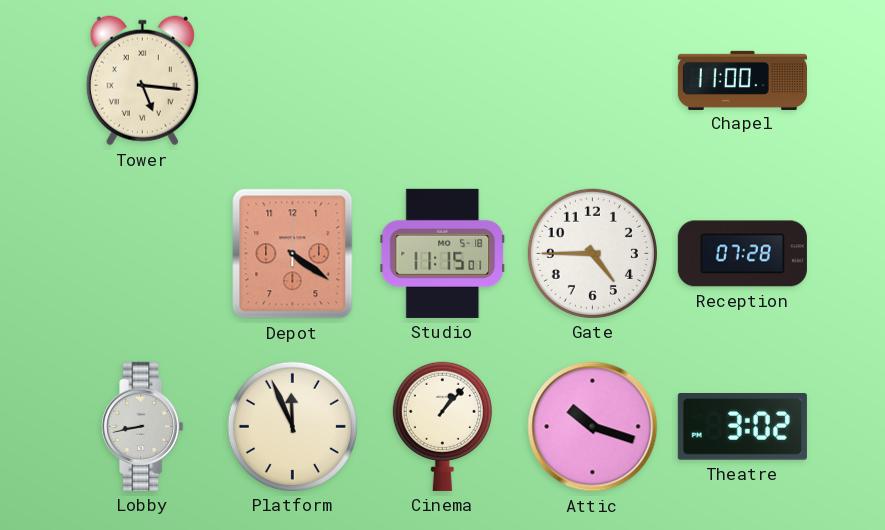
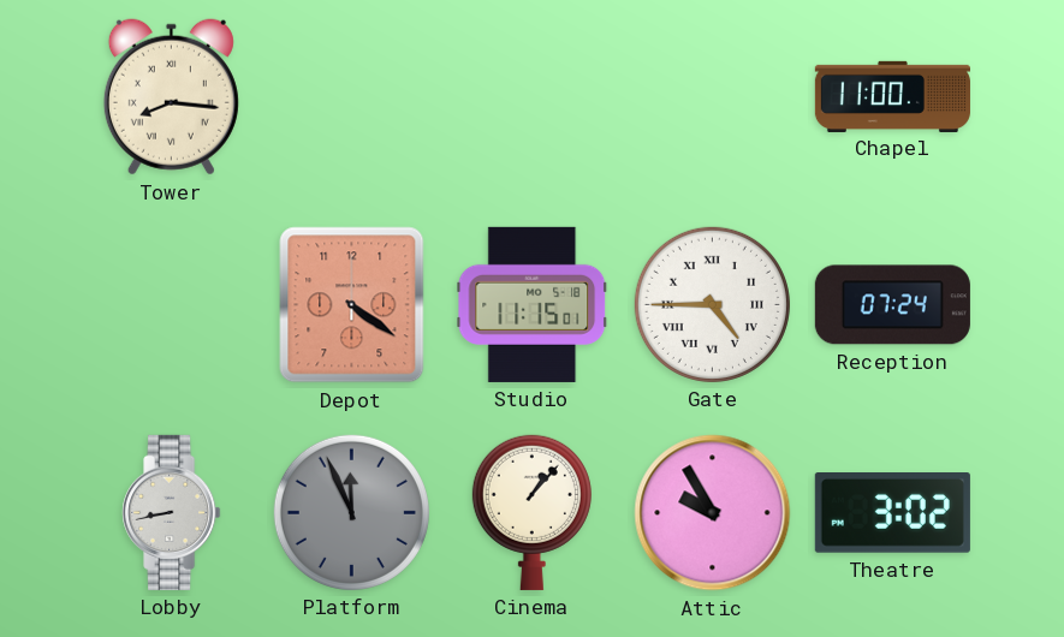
Tower: 5:16 -> 8:16
Gate numerals: Arabic -> Roman
Reception: 07:28 -> 07:24
Platform dial: cream -> grey
Attic: 10:18 -> 9:55
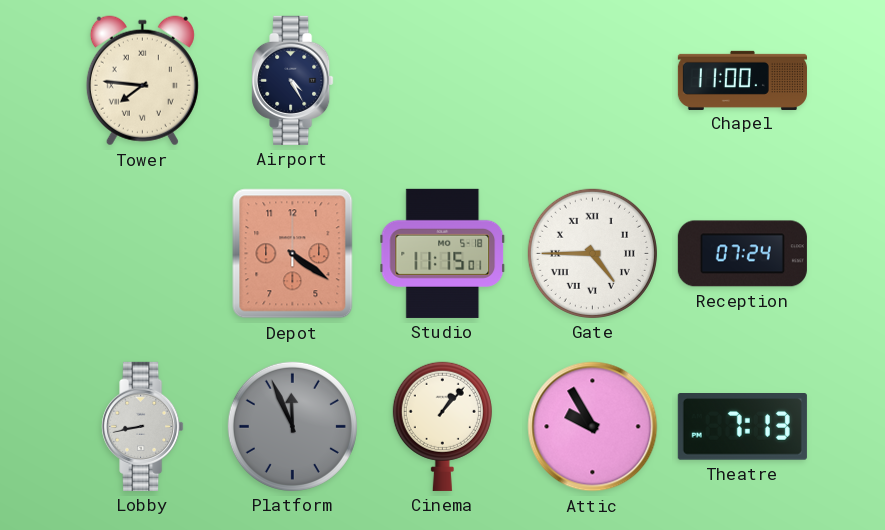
Tower: 8:16 -> 7:46
Airport: none -> 4:25
Theatre: 3:02 -> 7:13
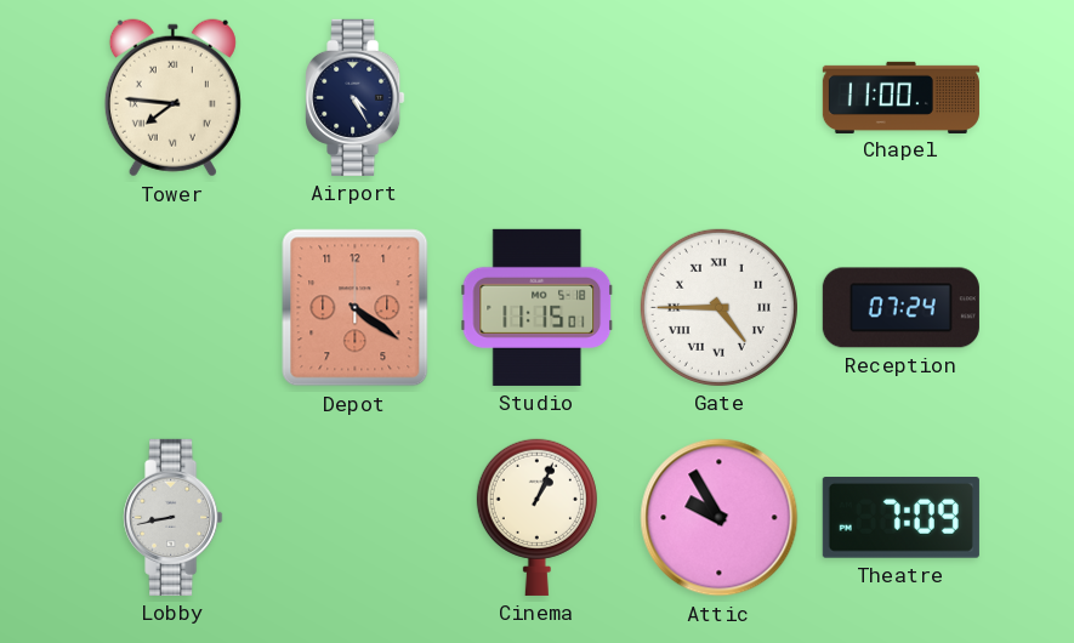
Platform: 11:56 -> none
Cinema: 1:07 -> 1:04
Theatre: 7:13 -> 7:09
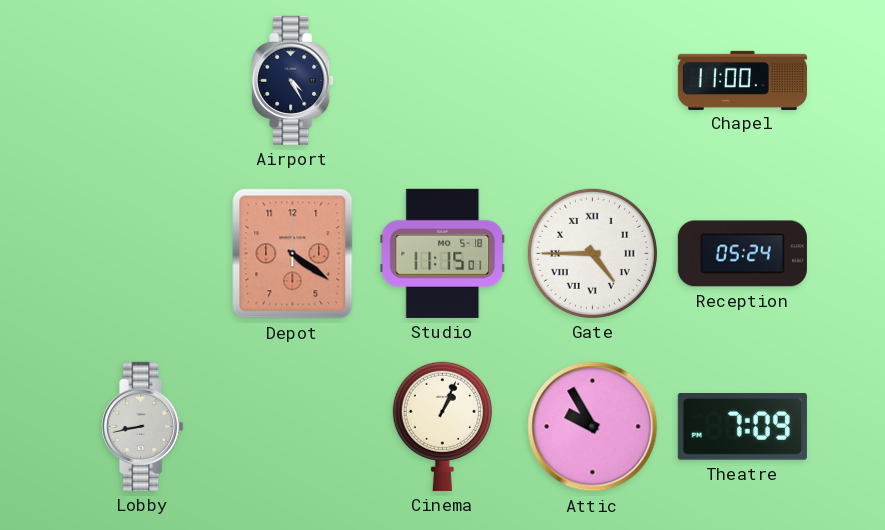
Tower: 7:46 -> none
Reception: 07:24 -> 05:24
